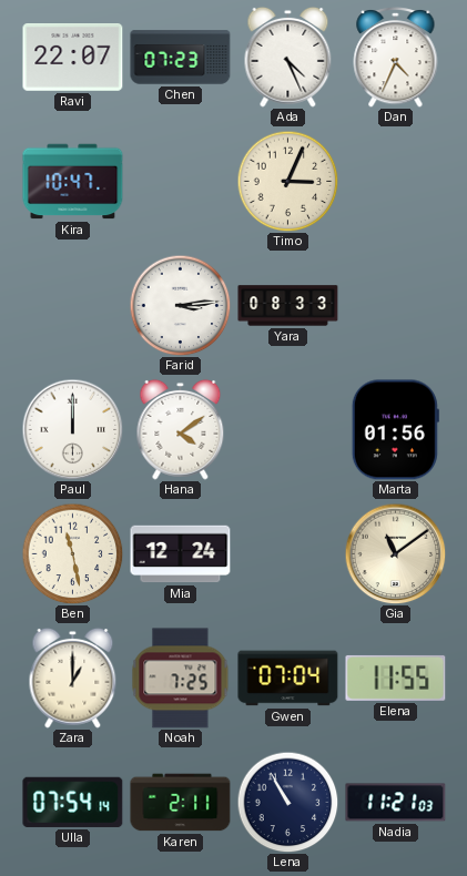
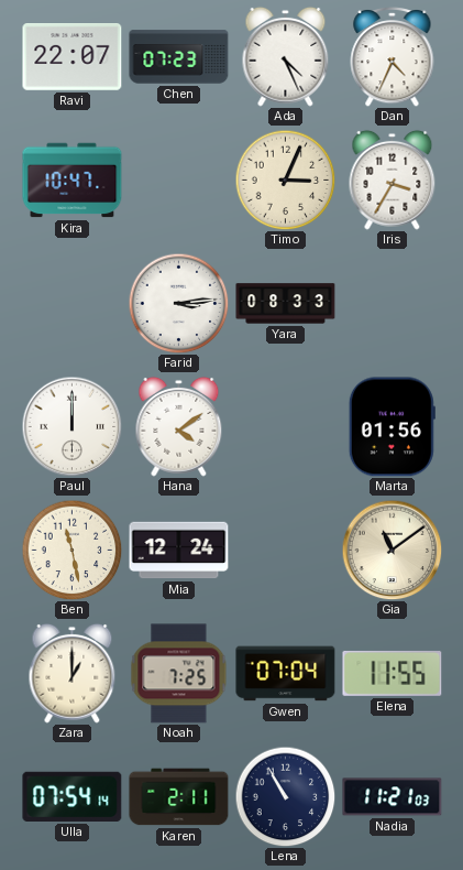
Iris: none -> 3:35
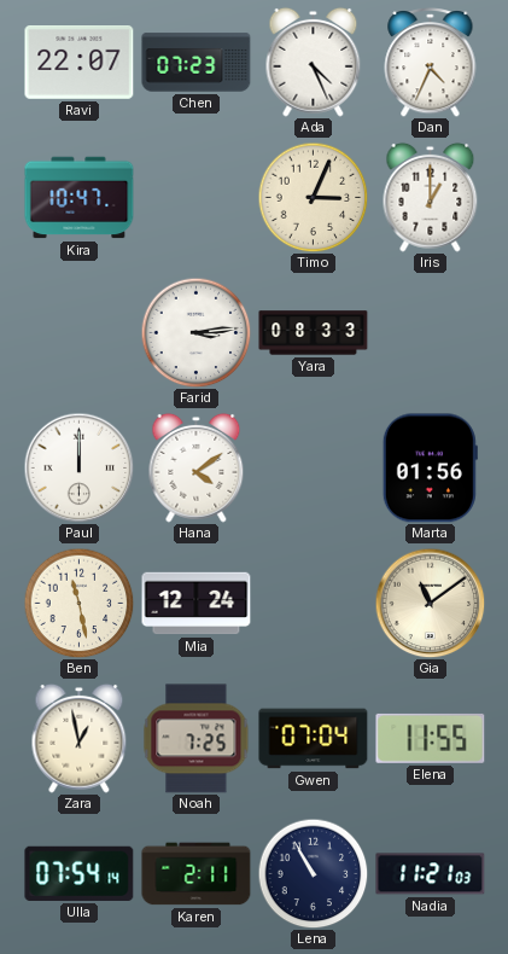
Iris: 3:35 -> 1:00
Zara: 1:00 -> 12:58
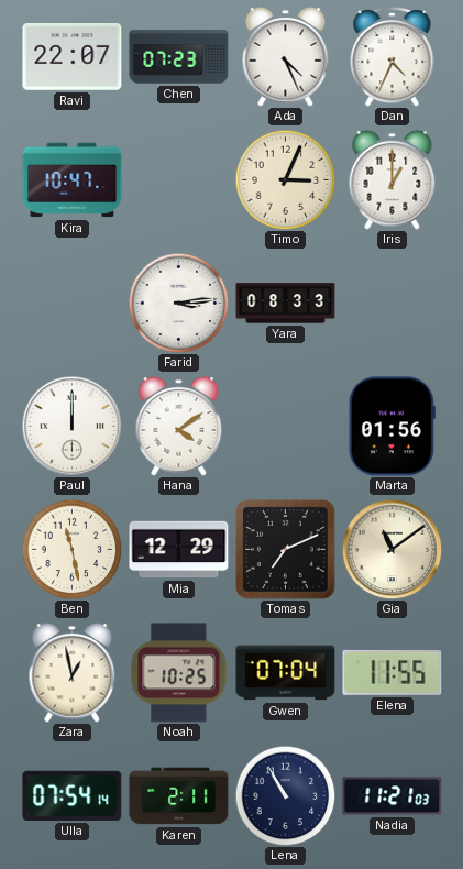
Mia: 12:24 -> 12:29
Tomas: none -> 7:11
Noah: 7:25 -> 10:25
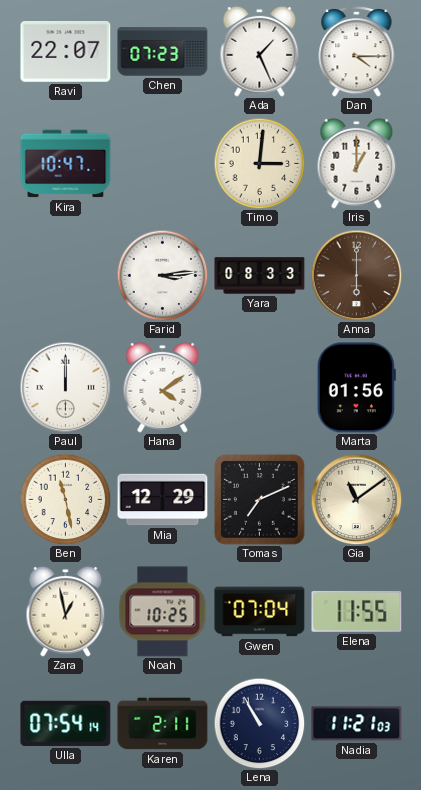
Ada: 4:26 -> 1:26
Dan: 4:34 -> 4:15
Timo: 3:04 -> 3:01
Anna: none -> 6:00
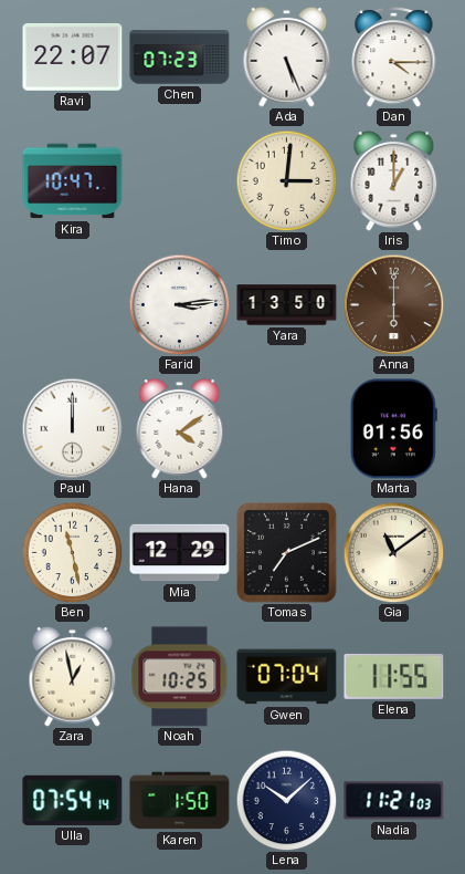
Ada: 1:26 -> 5:26
Yara: 08:33 -> 13:50
Karen: 2:11 -> 1:50
Lena: 10:55 -> 10:08
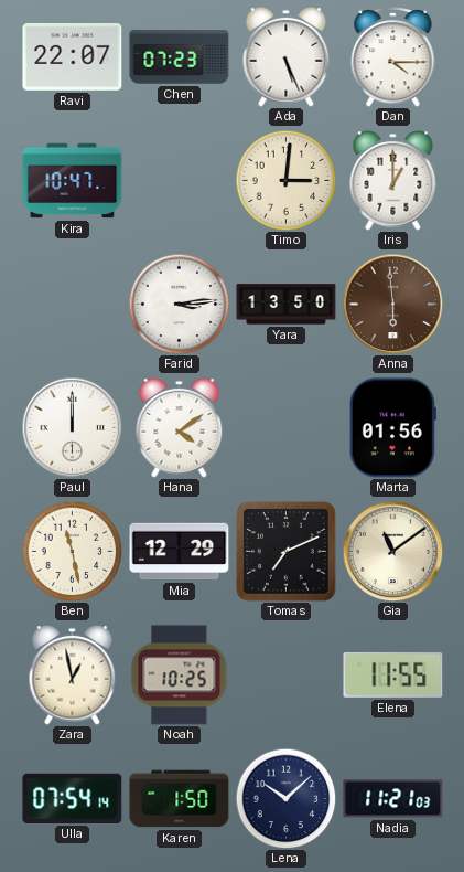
Anna: 6:00 -> 5:59
Gwen: 07:04 -> none
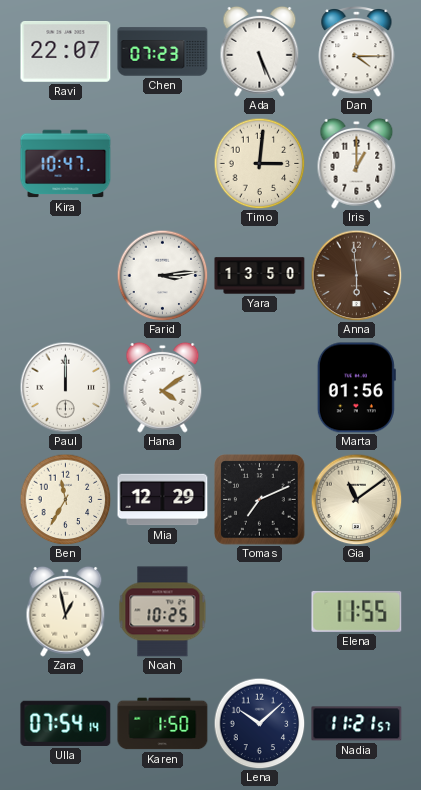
Ben: 11:28 -> 11:35
Nadia: 11:21:03 -> 11:21:57
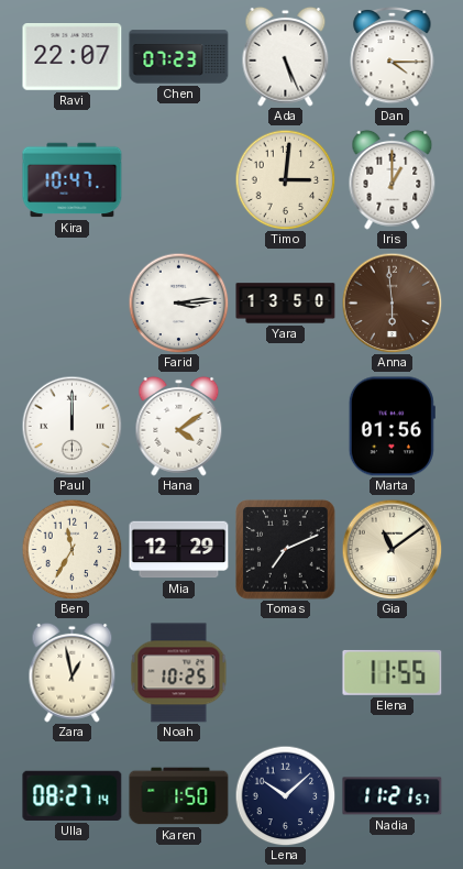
Ulla: 07:54 -> 08:27
